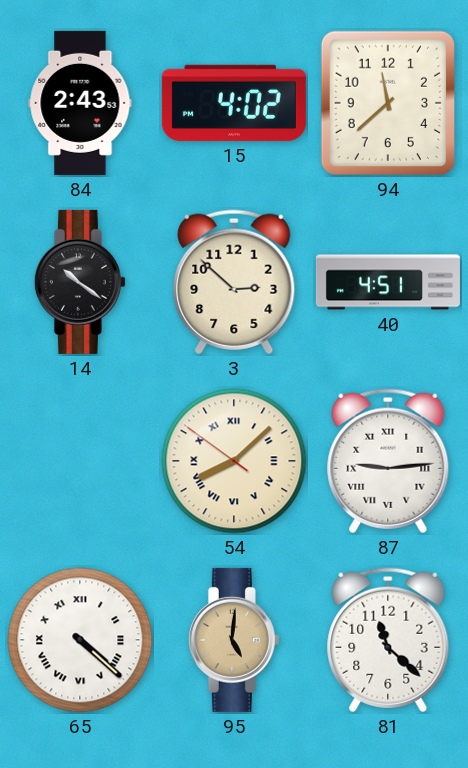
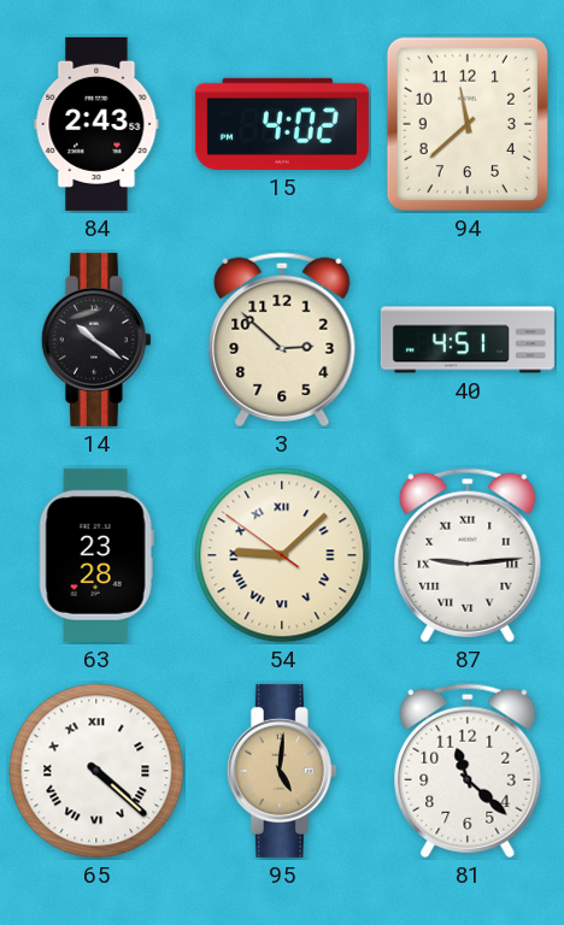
63: none -> 23:28
54: 8:07 -> 9:07
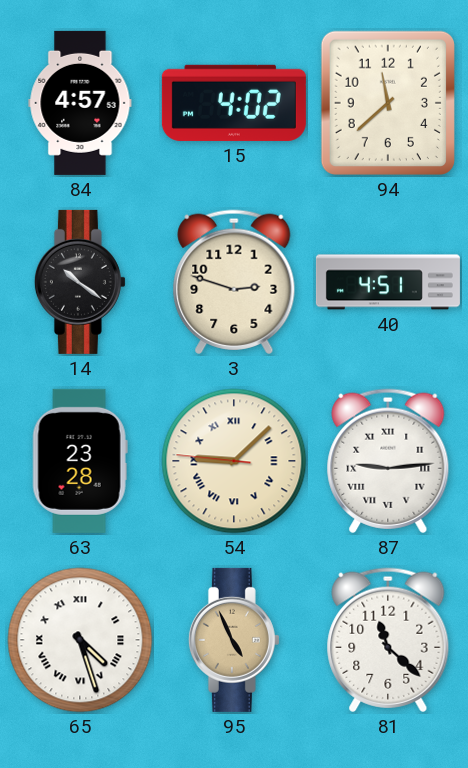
84: 2:43 -> 4:57
3: 2:52 -> 2:48
54: 9:07:51 -> 9:07:46
65: 4:22 -> 4:27
95: 5:01 -> 4:56
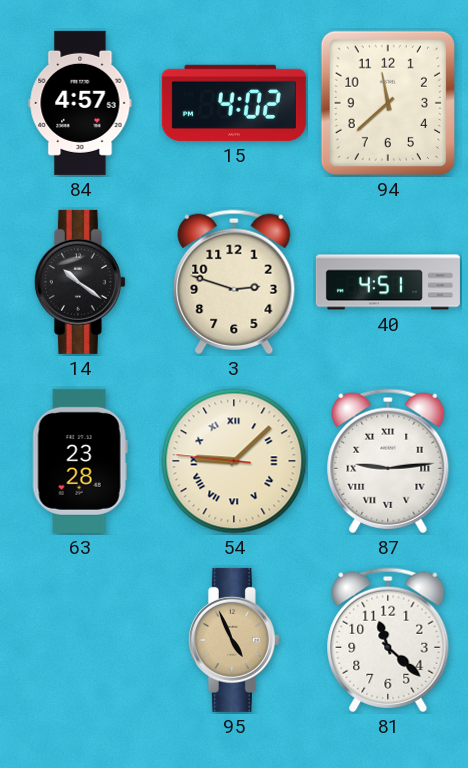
65: 4:27 -> none
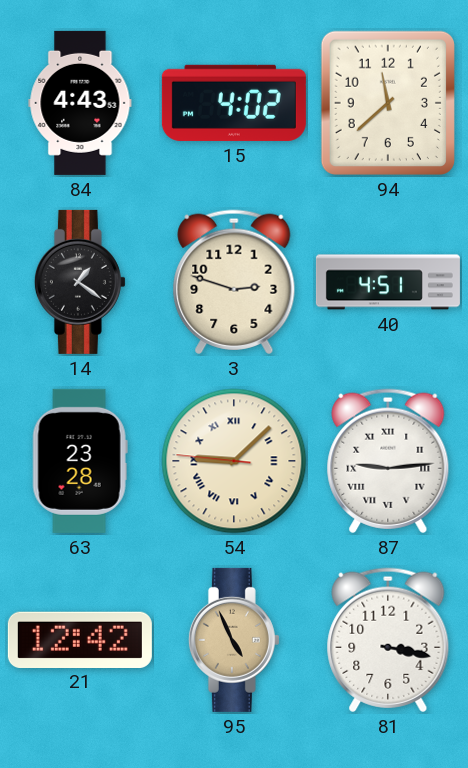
84: 4:57 -> 4:43
14: 10:21 -> 1:21
21: none -> 12:42
81: 11:22 -> 3:17
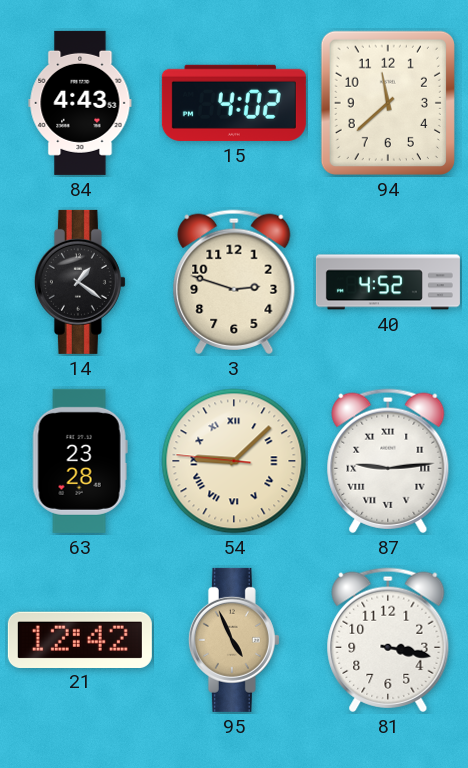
40: 4:51 -> 4:52
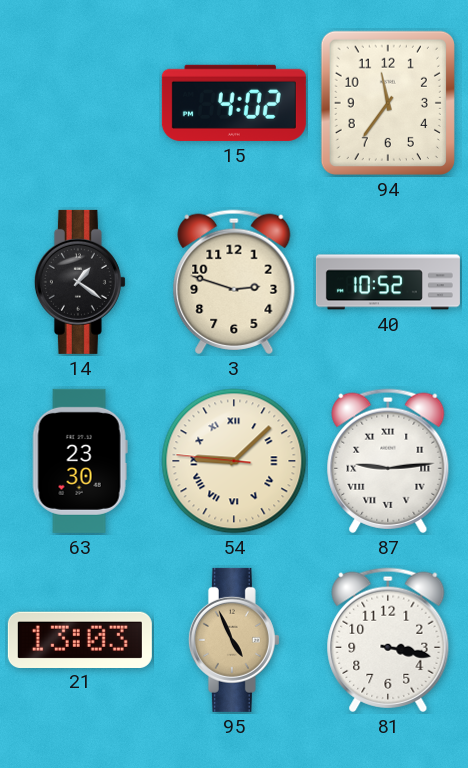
84: 4:43 -> none
94: 11:38 -> 11:36
40: 4:52 -> 10:52
63: 23:28 -> 23:30
21: 12:42 -> 13:03
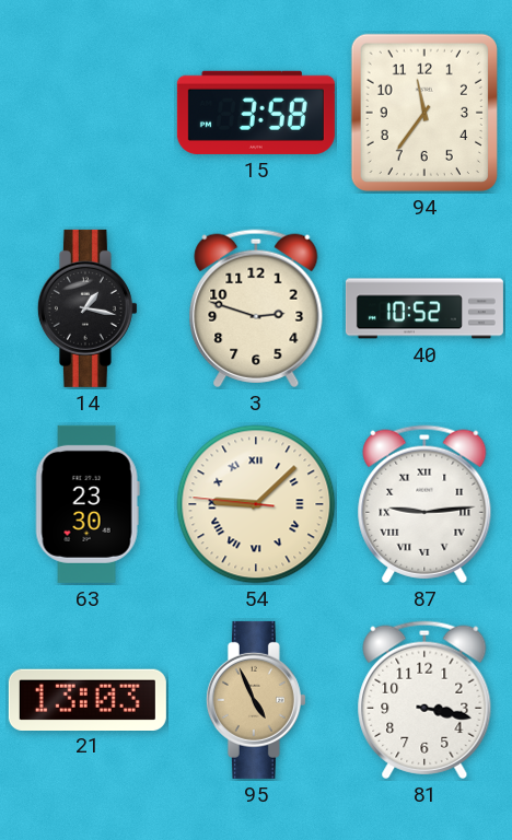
15: 4:02 -> 3:58
14: 1:21 -> 1:17
